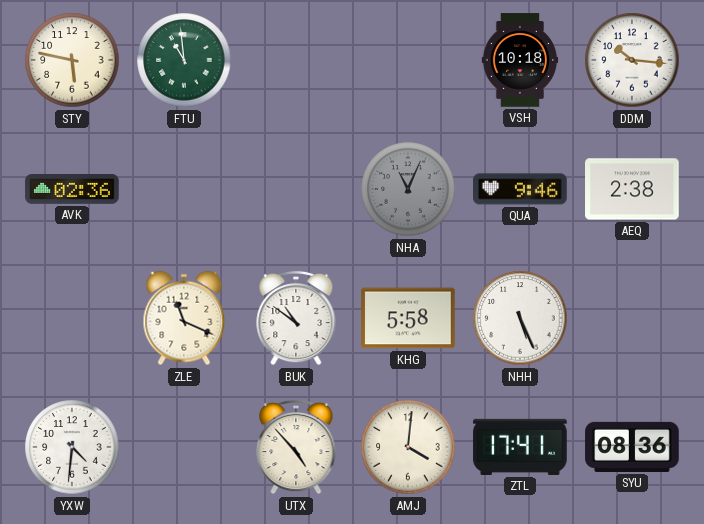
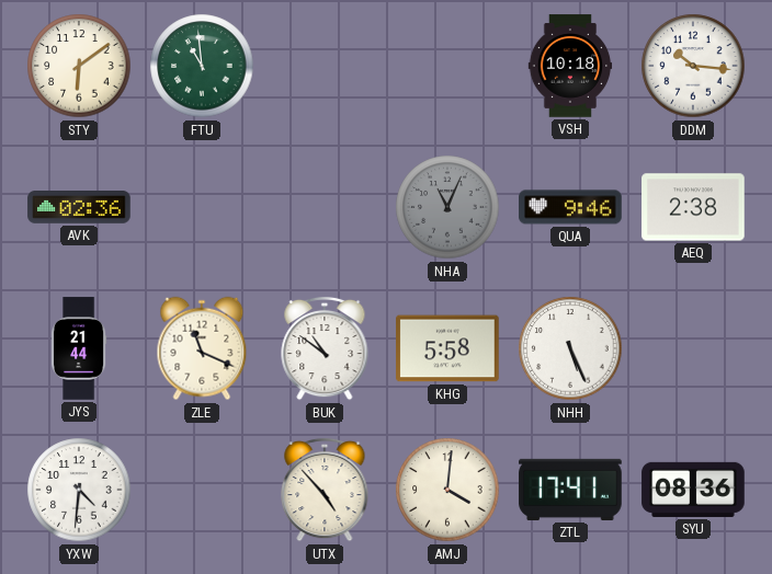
STY: 5:47 -> 6:09
JYS: none -> 21:44
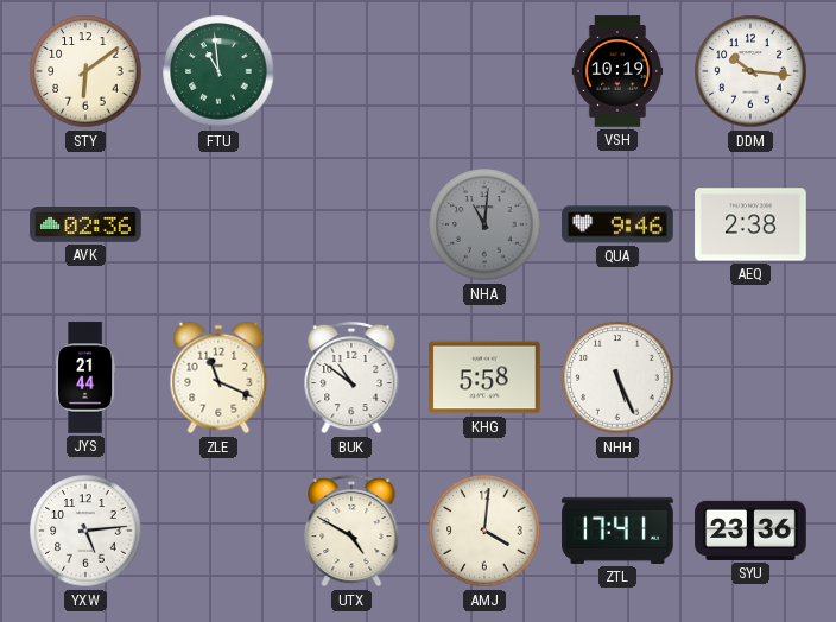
VSH: 10:18 -> 10:19
NHA: 11:04 -> 11:01
YXW: 4:31 -> 5:14
UTX: 4:53 -> 4:50
SYU: 08:36 -> 23:36
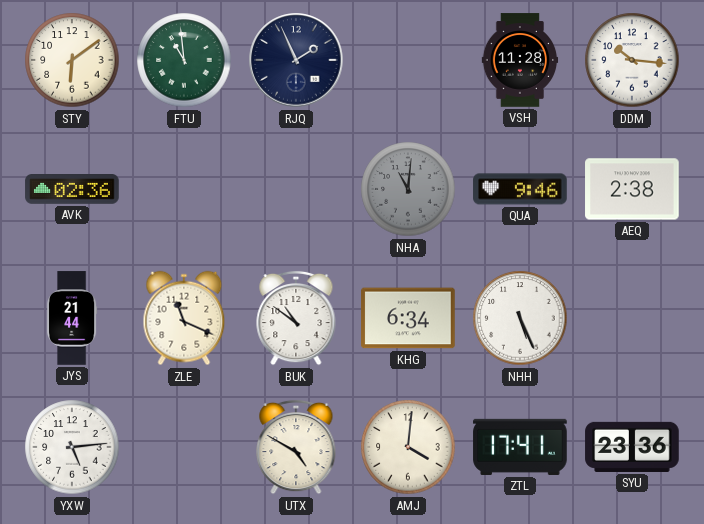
RJQ: none -> 1:56
VSH: 10:19 -> 11:28
KHG: 5:58 -> 6:34
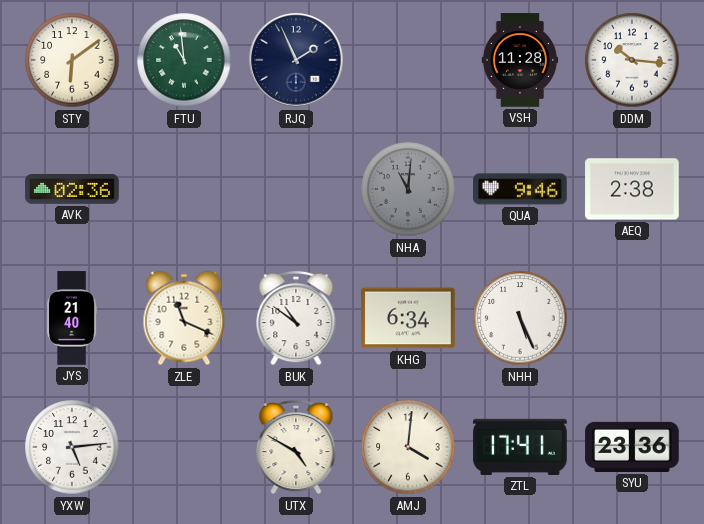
JYS: 21:44 -> 21:40
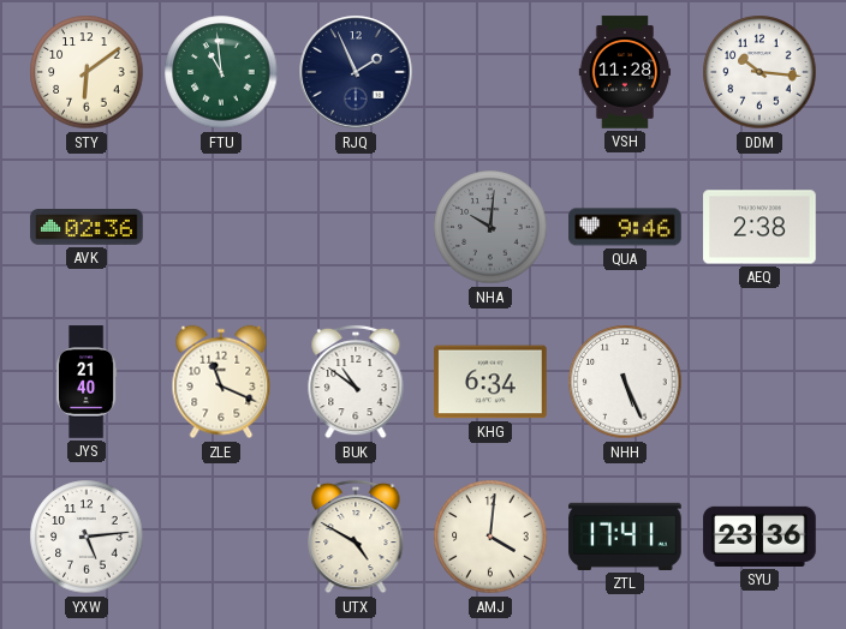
NHA: 11:01 -> 10:01
